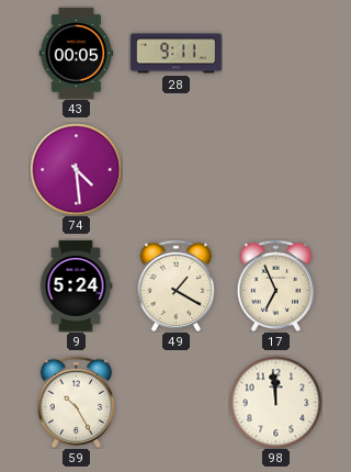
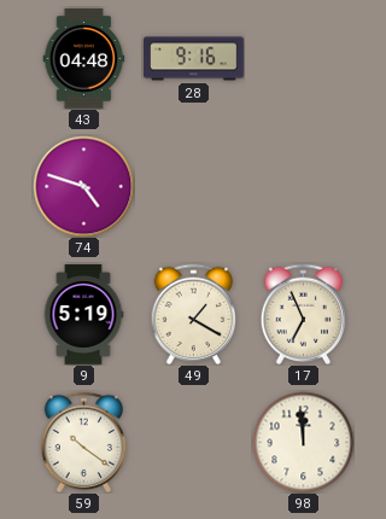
43: 00:05 -> 04:48
28: 9:11 -> 9:16
74: 4:29 -> 4:48
9: 5:24 -> 5:19
59: 10:25 -> 10:21
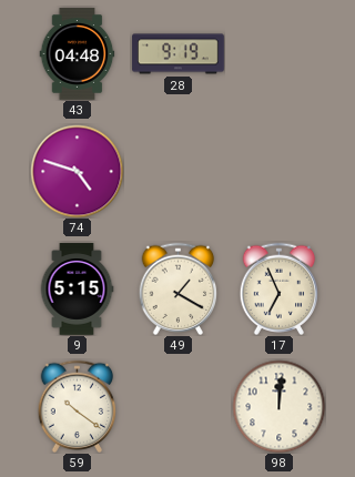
28: 9:16 -> 9:19
9: 5:19 -> 5:15
98: 11:59 -> 12:01
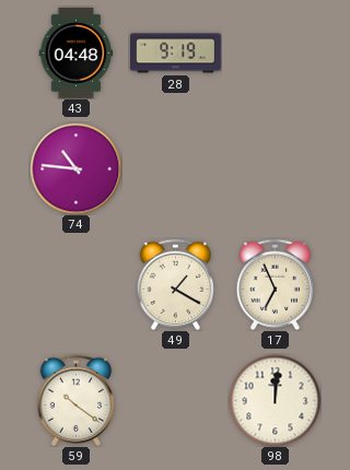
74: 4:48 -> 10:46
9: 5:15 -> none
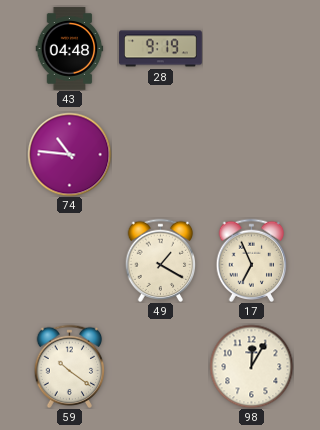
98: 12:01 -> 12:05
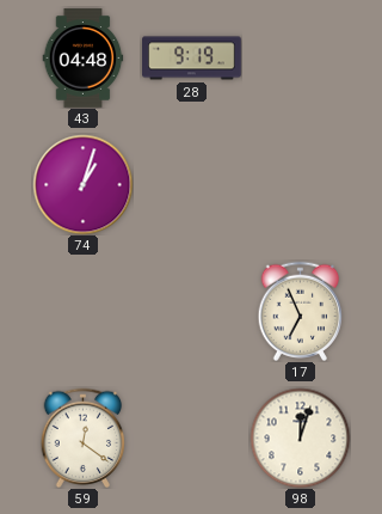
74: 10:46 -> 1:03
49: 1:20 -> none
59: 10:21 -> 12:21
98: 12:05 -> 12:03
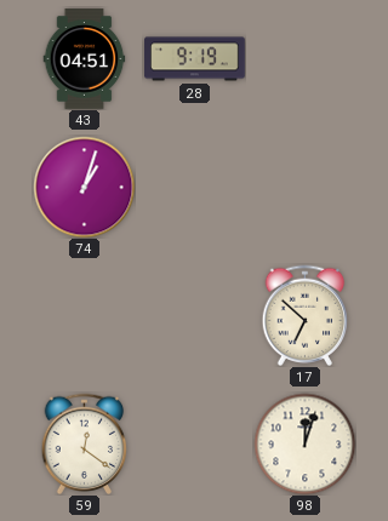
43: 04:48 -> 04:51
17: 6:56 -> 6:52
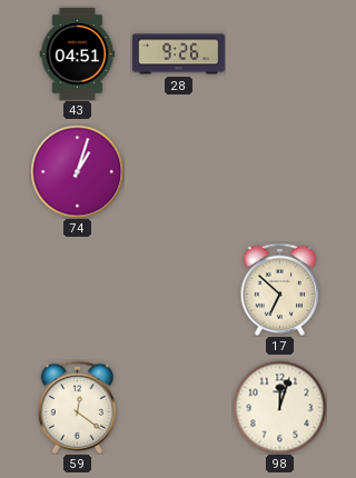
28: 9:19 -> 9:26
